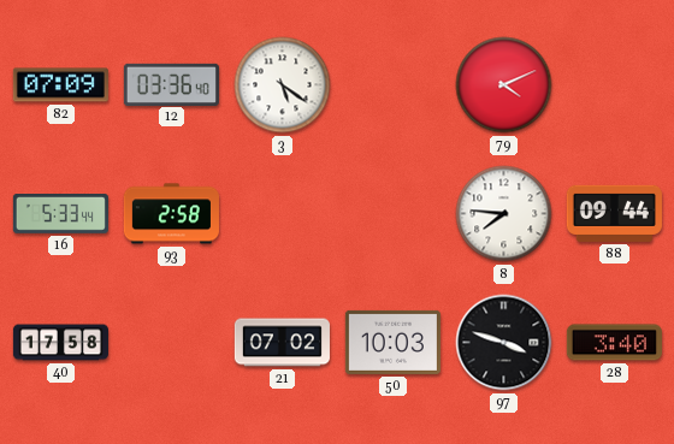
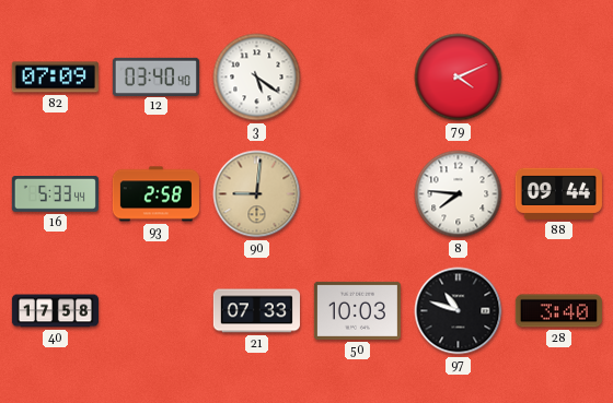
12: 03:36 -> 03:40
90: none -> 9:01
21: 07:02 -> 07:33
97: 3:48 -> 10:48
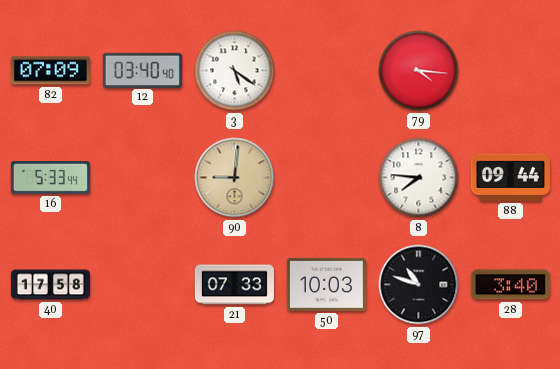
79: 4:11 -> 4:16
93: 2:58 -> none
